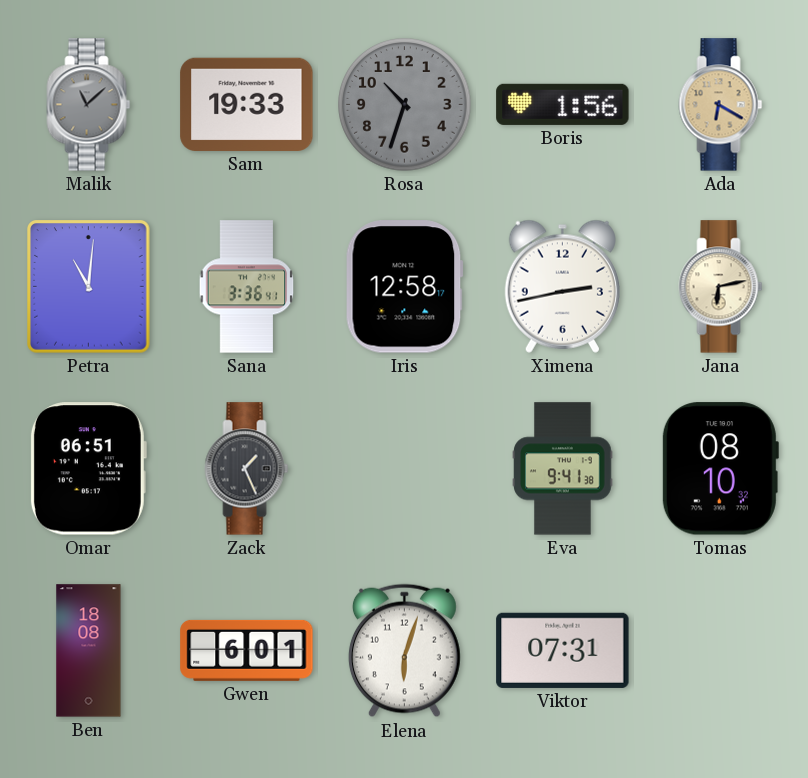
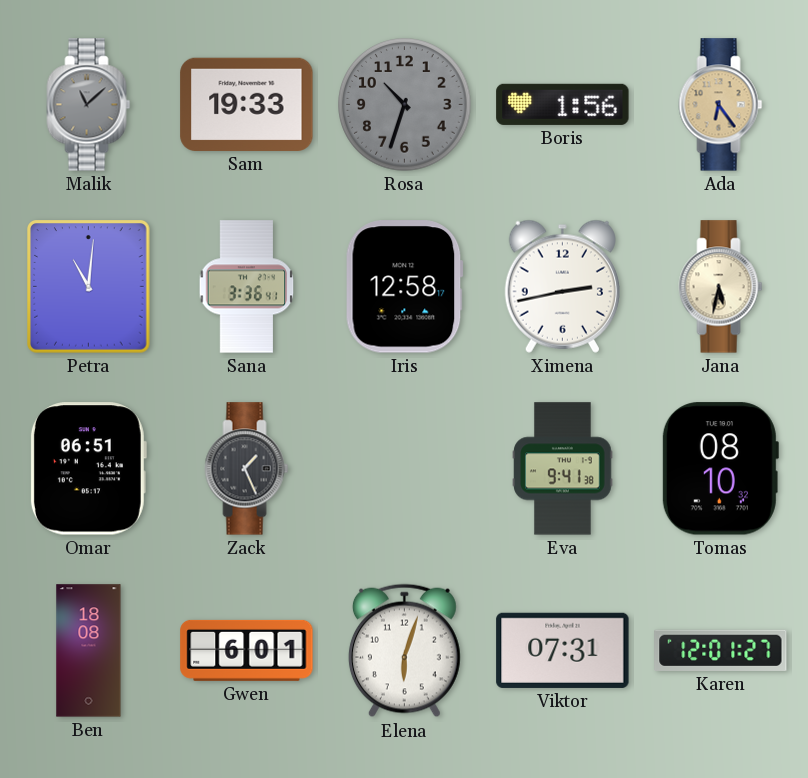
Ada: 6:20 -> 6:24
Jana: 6:13 -> 5:32
Karen: none -> 12:01
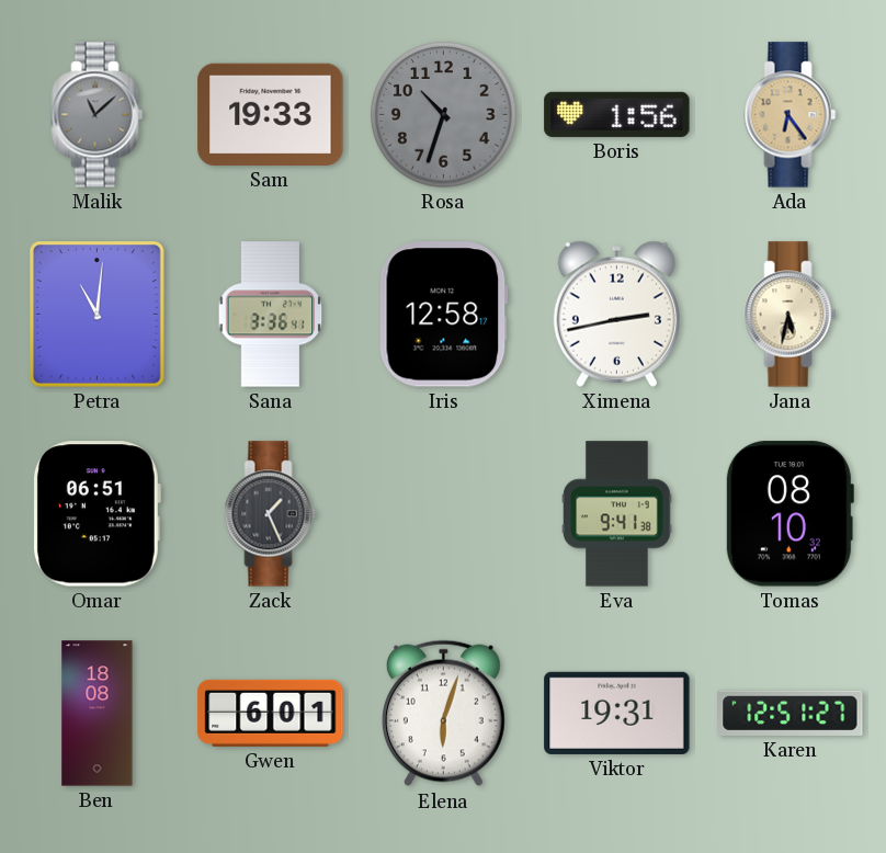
Viktor: 07:31 -> 19:31
Karen: 12:01 -> 12:51
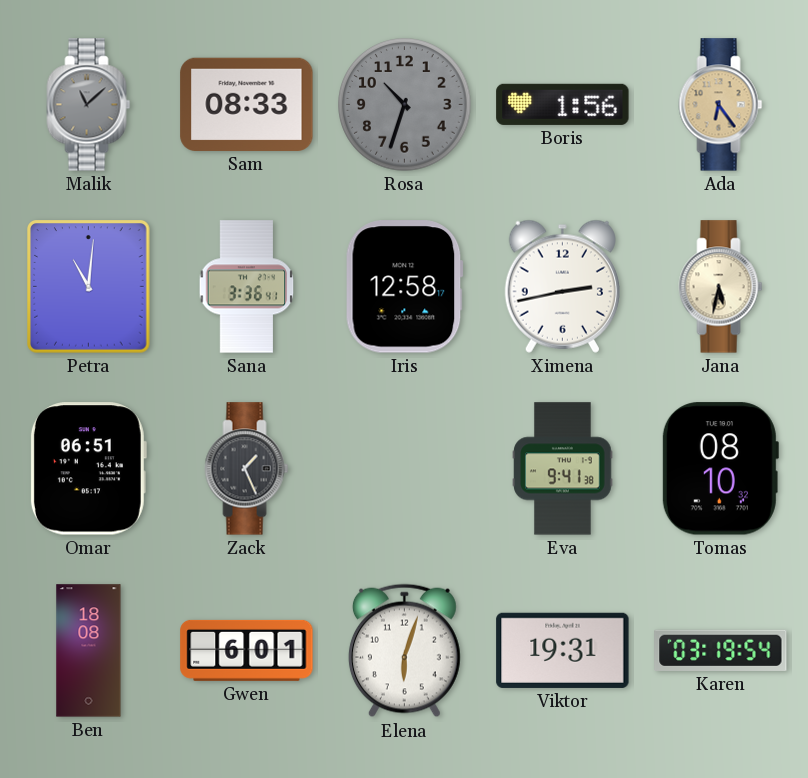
Sam: 19:33 -> 08:33
Karen: 12:51 -> 03:19
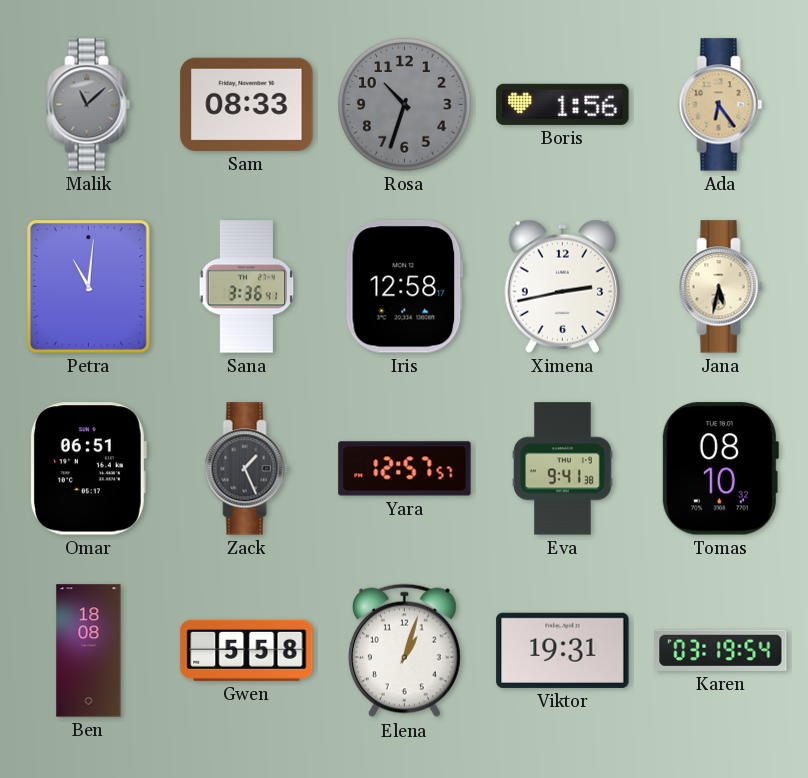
Yara: none -> 12:57
Gwen: 6:01 -> 5:58
Elena: 6:03 -> 1:03
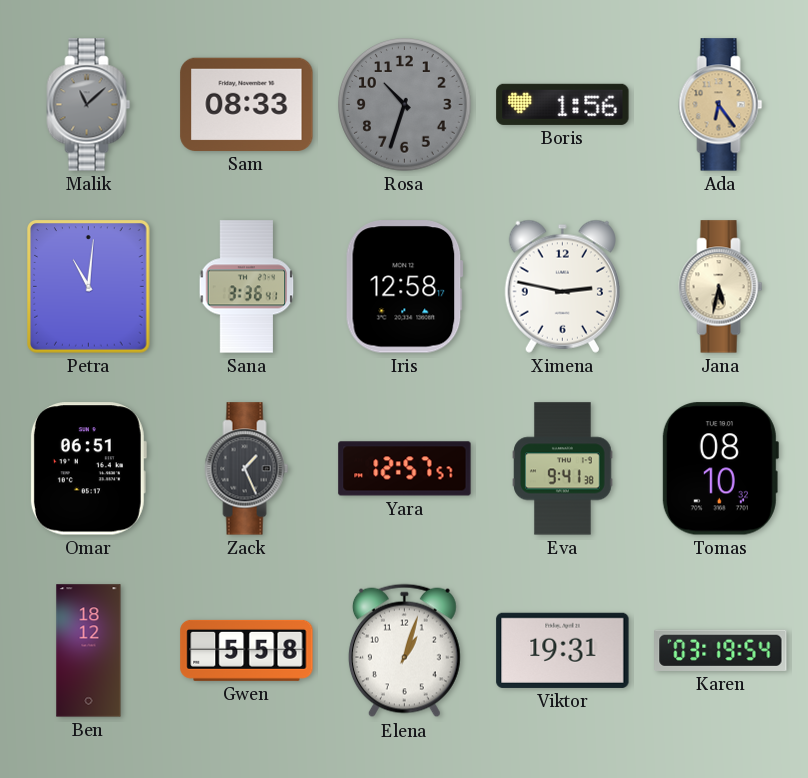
Ximena: 2:43 -> 2:47
Ben: 18:08 -> 18:12
